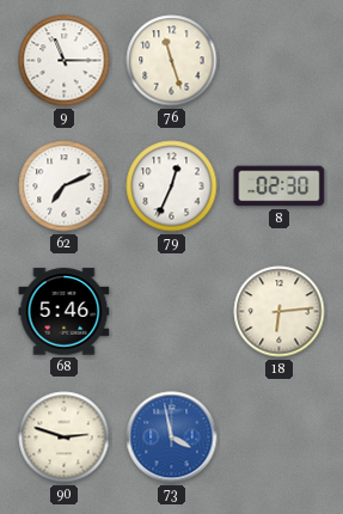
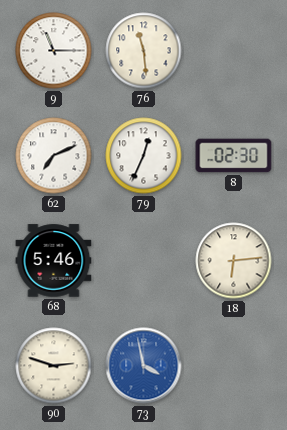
76: 11:27 -> 11:29
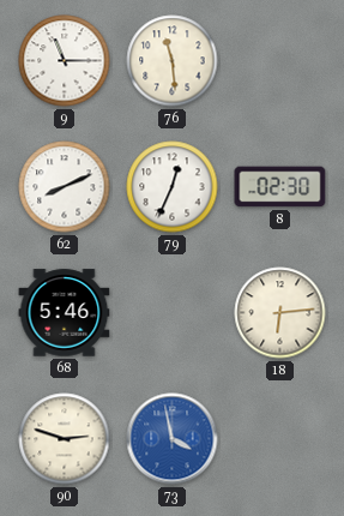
62: 7:11 -> 8:11
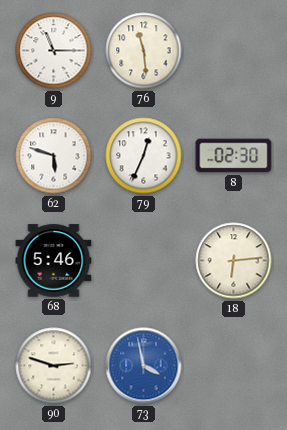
62: 8:11 -> 5:48
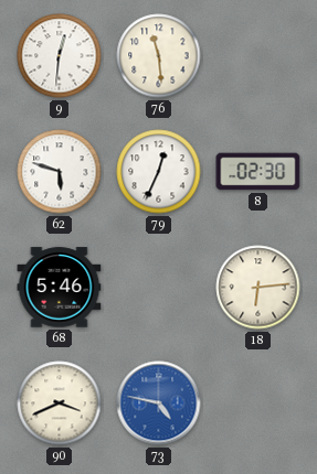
9: 11:15 -> 12:31
90: 2:48 -> 3:41
73: 3:58 -> 4:47
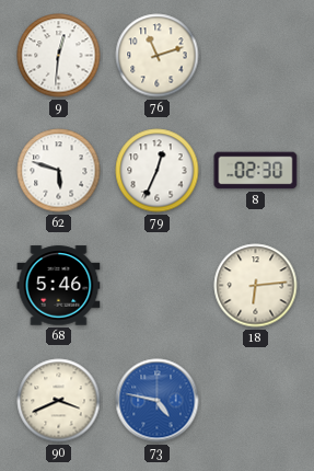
76: 11:29 -> 11:12
